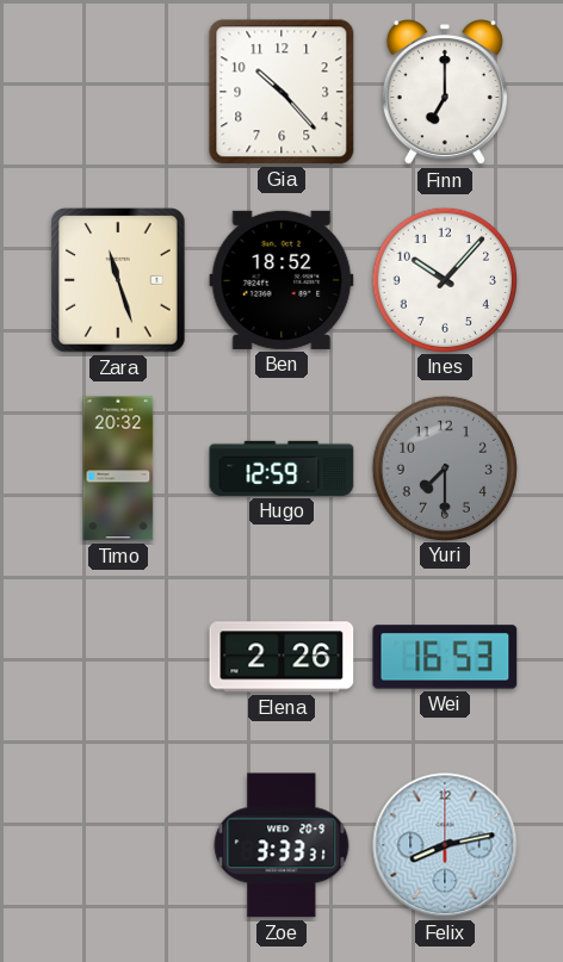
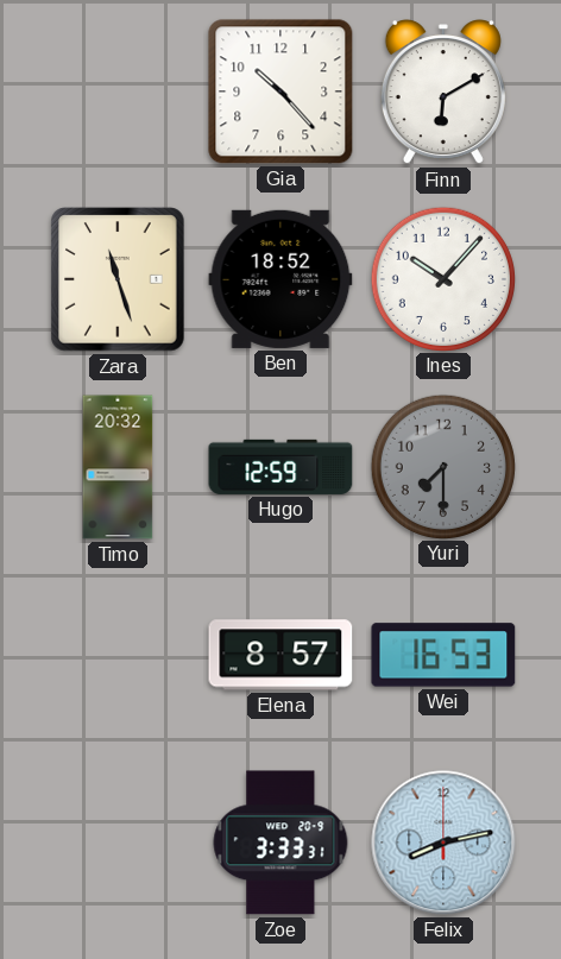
Finn: 7:00 -> 6:10
Elena: 2:26 -> 8:57
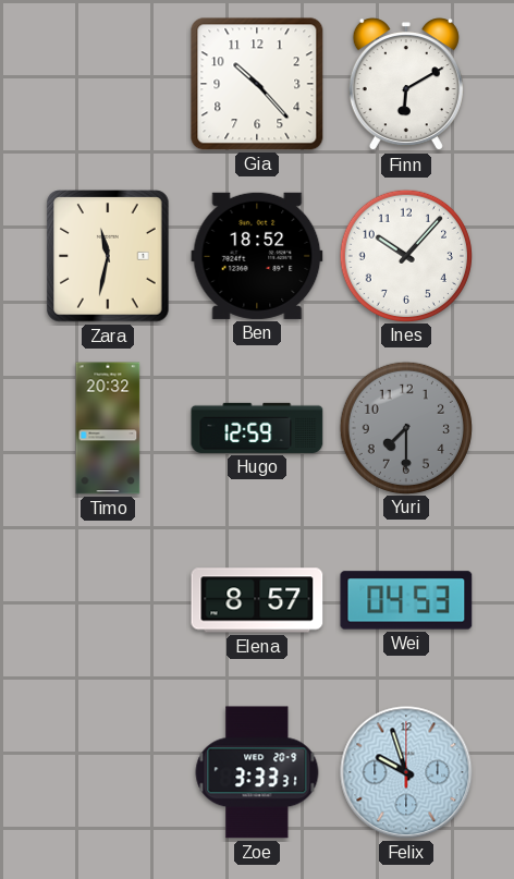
Zara: 11:27 -> 11:32
Wei: 16:53 -> 04:53
Felix: 8:13 -> 9:57
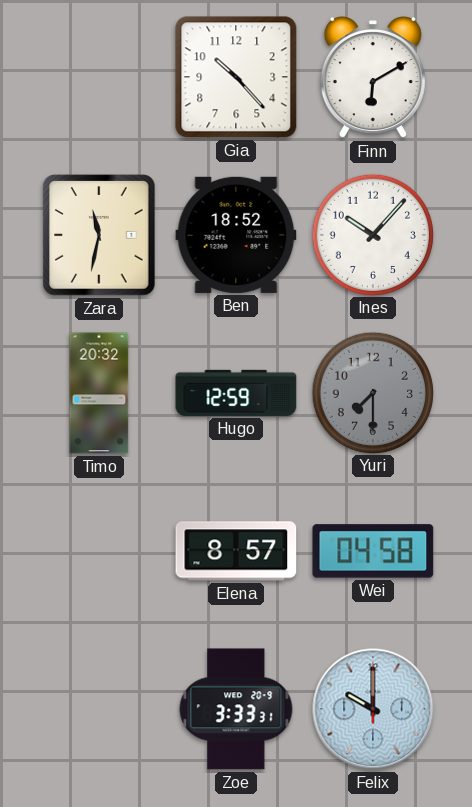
Wei: 04:53 -> 04:58
Felix: 9:57 -> 10:00
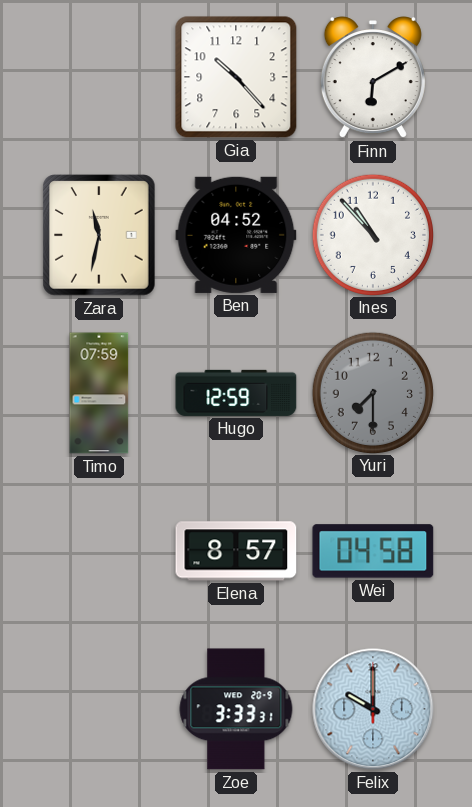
Ben: 18:52 -> 04:52
Ines: 10:07 -> 10:53
Timo: 20:32 -> 07:59
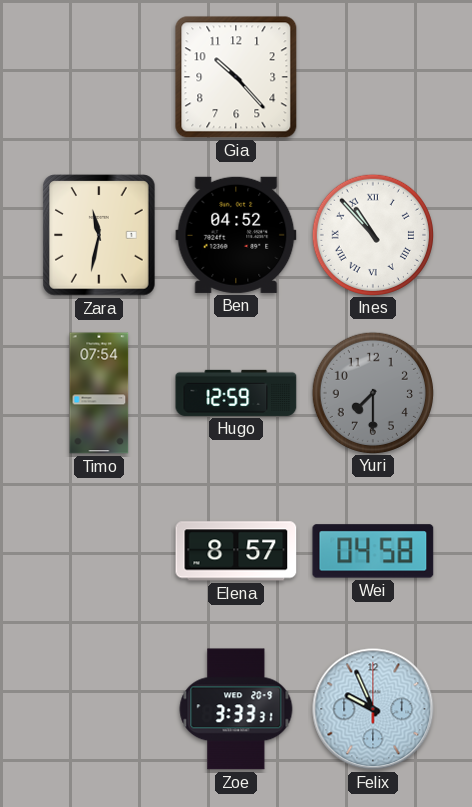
Finn: 6:10 -> none
Ines numerals: Arabic -> Roman
Timo: 07:59 -> 07:54
Felix: 10:00 -> 9:56
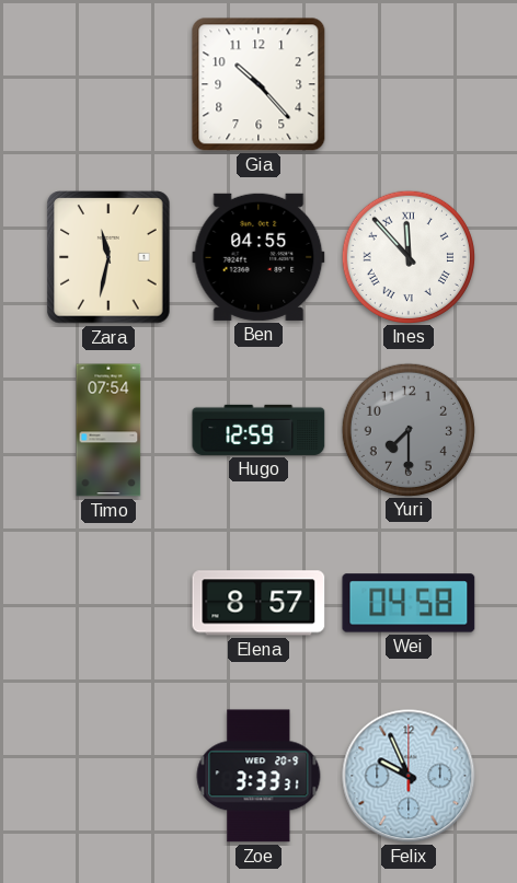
Ben: 04:52 -> 04:55
Ines: 10:53 -> 11:53
